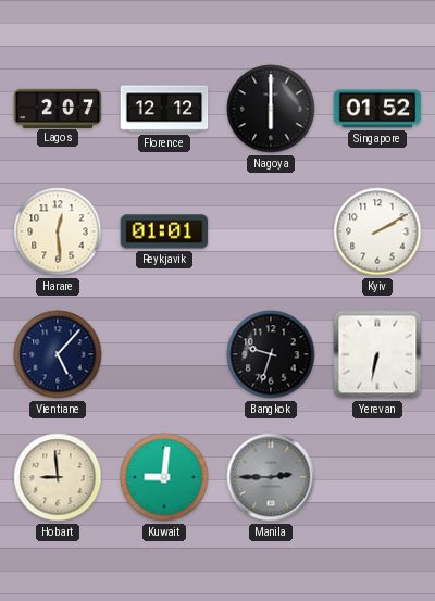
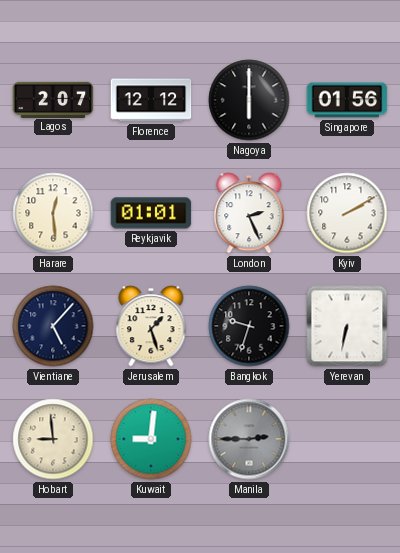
Singapore: 01:52 -> 01:56
London: none -> 2:26
Jerusalem: none -> 1:27
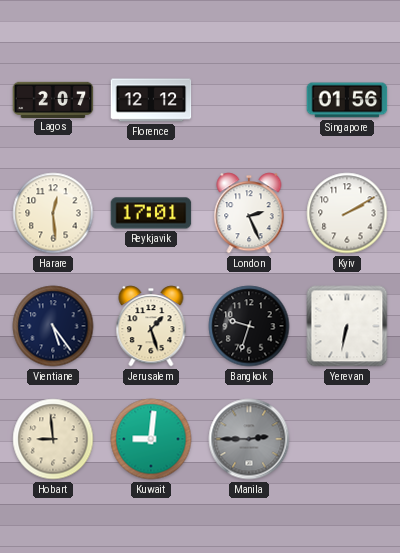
Nagoya: 6:00 -> none
Reykjavik: 01:01 -> 17:01
Vientiane: 5:07 -> 5:24
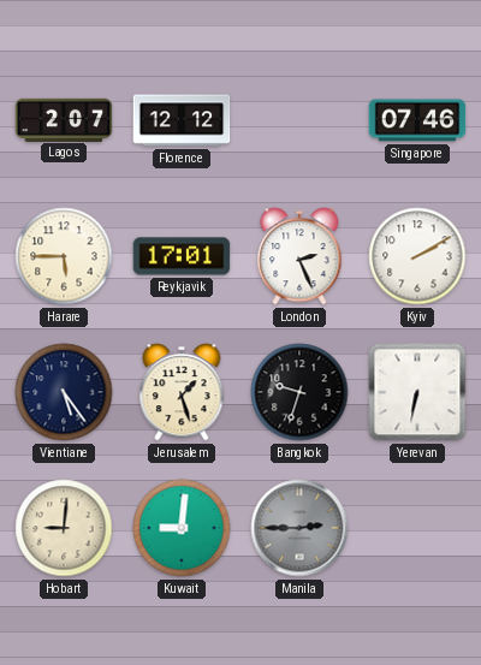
Singapore: 01:56 -> 07:46
Harare: 12:29 -> 5:45
Hobart: 8:59 -> 9:01
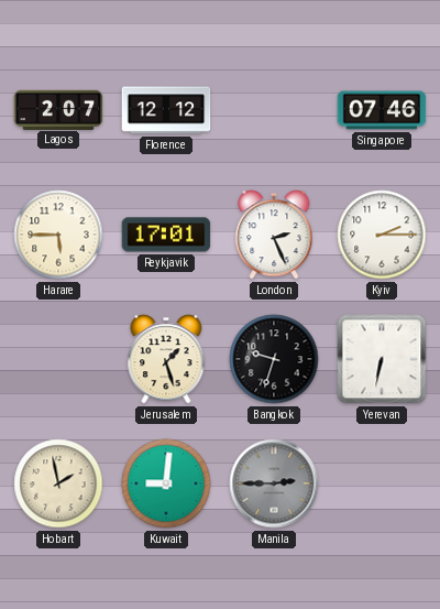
Kyiv: 2:10 -> 2:15
Vientiane: 5:24 -> none
Hobart: 9:01 -> 1:58
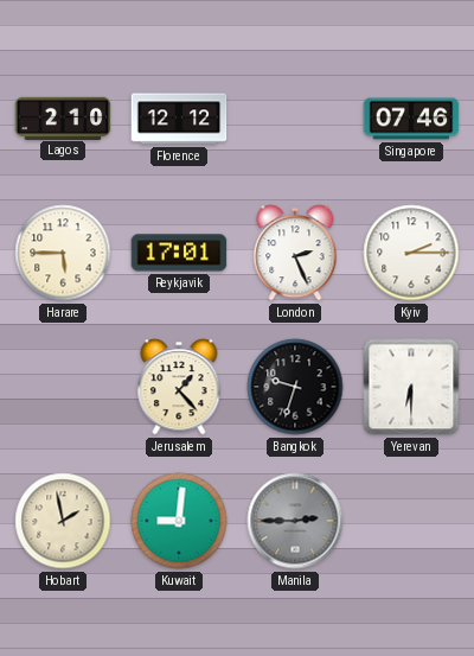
Lagos: 2:07 -> 2:10
Jerusalem: 1:27 -> 1:23
Yerevan: 6:32 -> 6:30
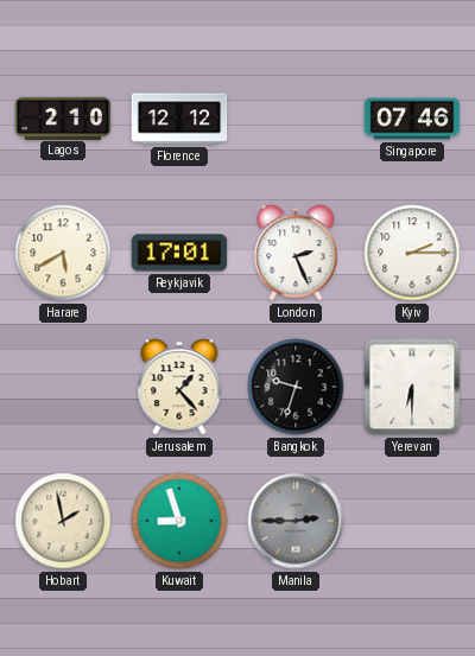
Harare: 5:45 -> 5:40
Kuwait: 9:01 -> 8:57
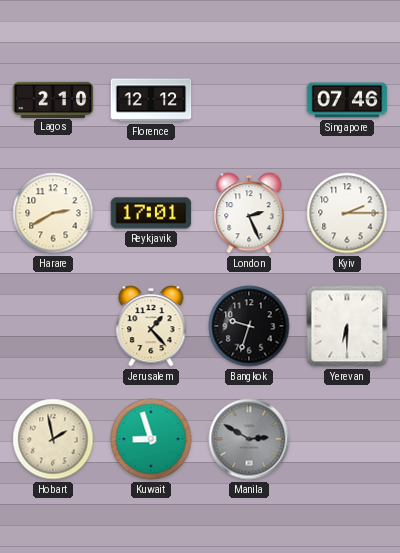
Harare: 5:40 -> 2:40
Manila: 2:45 -> 2:50
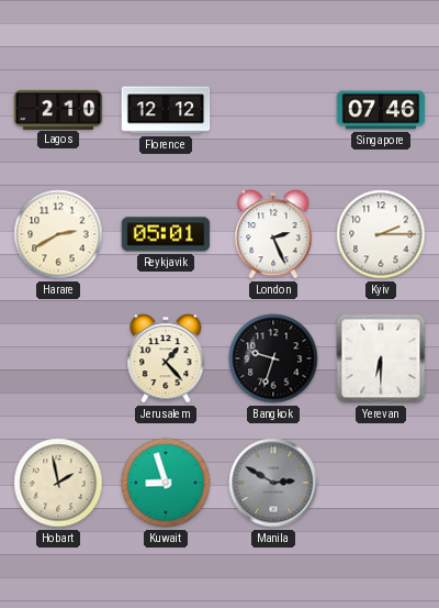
Reykjavik: 17:01 -> 05:01
